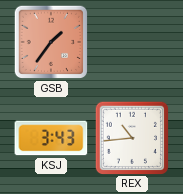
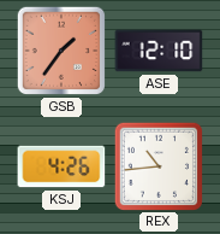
ASE: none -> 12:10
KSJ: 3:43 -> 4:26
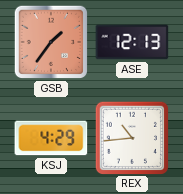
ASE: 12:10 -> 12:13
KSJ: 4:26 -> 4:29
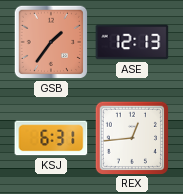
KSJ: 4:29 -> 6:31
REX: 10:44 -> 12:44
